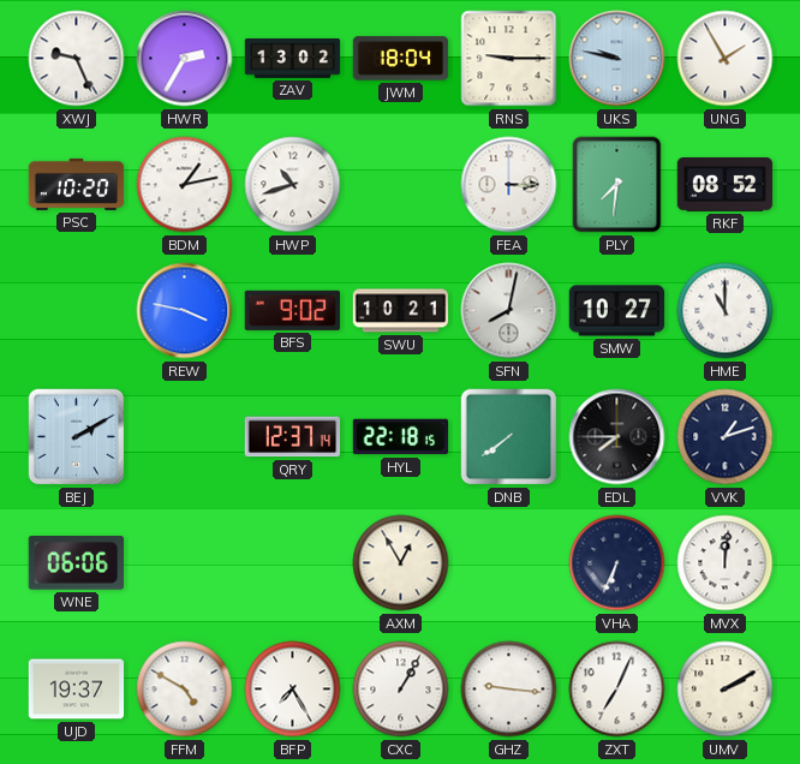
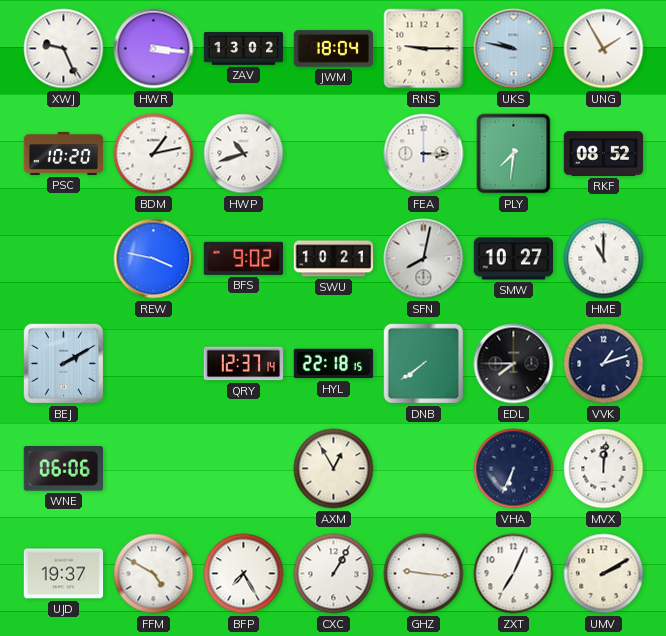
HWR: 2:35 -> 3:16
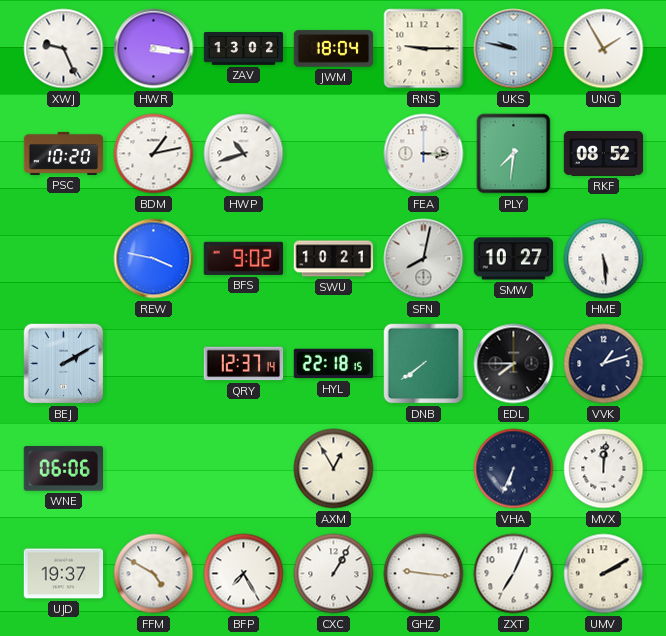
HME: 11:00 -> 5:29
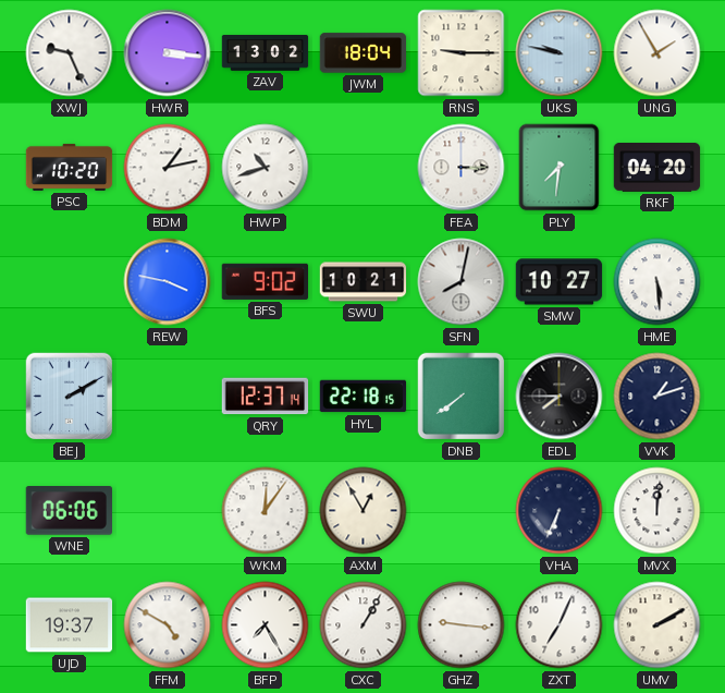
RKF: 08:52 -> 04:20
WKM: none -> 12:06
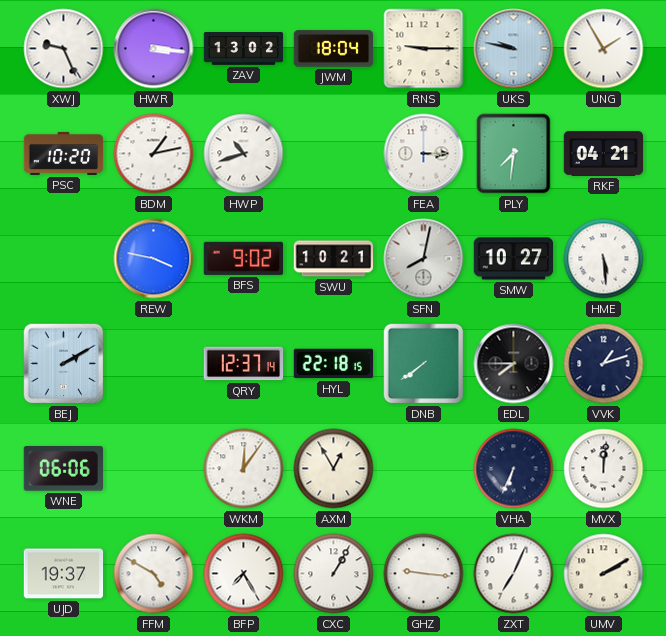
RKF: 04:20 -> 04:21
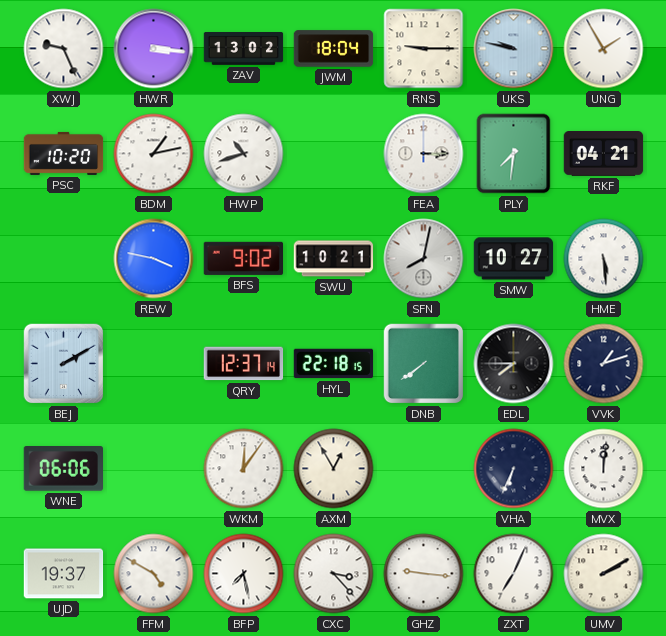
BFP: 7:25 -> 7:28
CXC: 1:05 -> 3:23
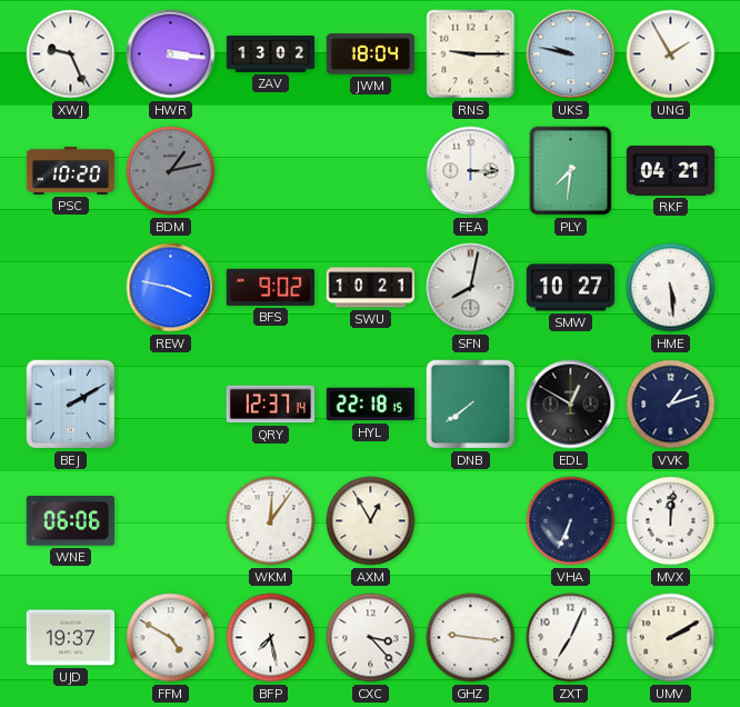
BDM dial: white -> grey
HWP: 10:42 -> none
EDL: 7:45 -> 12:50
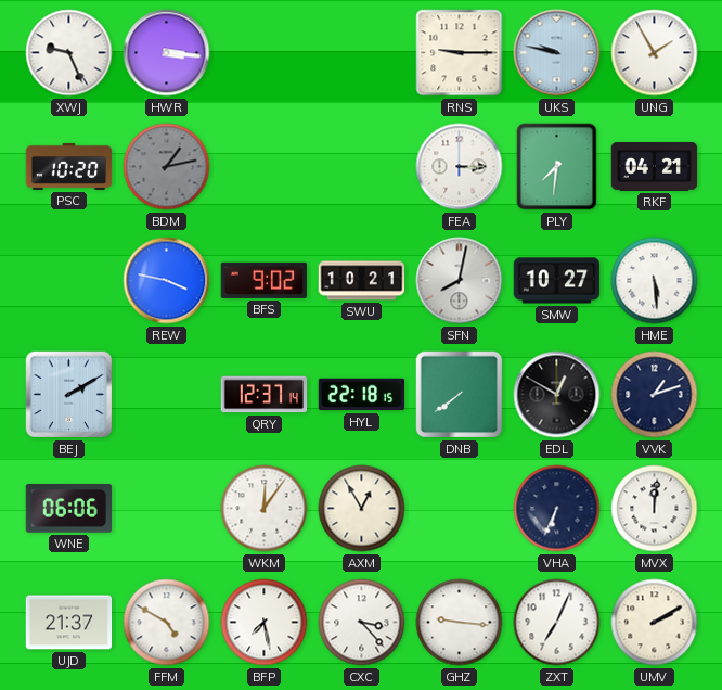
ZAV: 13:02 -> none
JWM: 18:04 -> none
UJD: 19:37 -> 21:37
